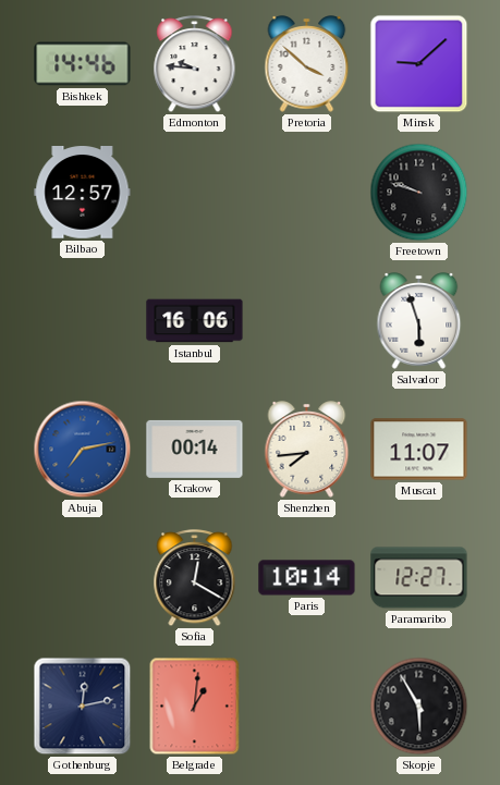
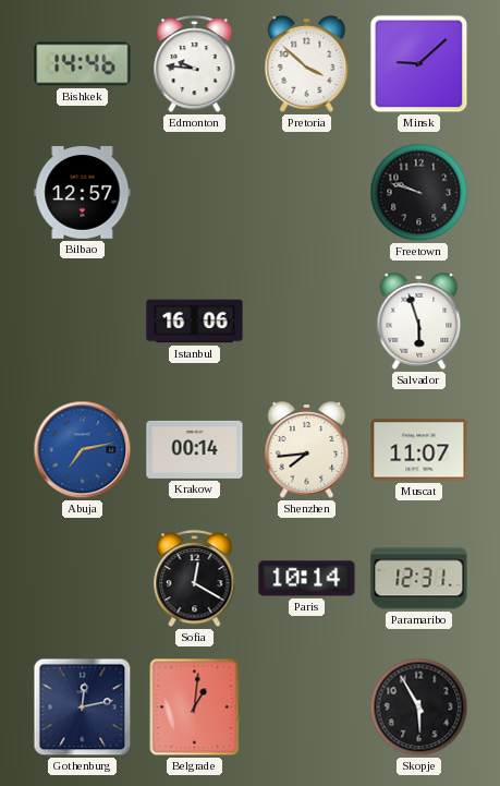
Paramaribo: 12:27 -> 12:31
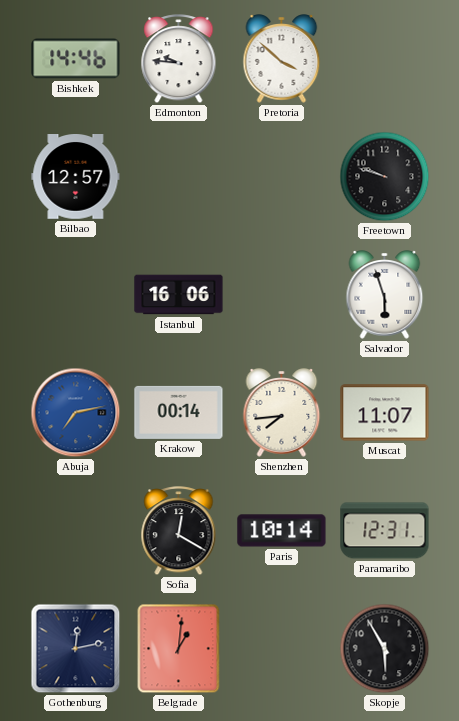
Minsk: 9:08 -> none
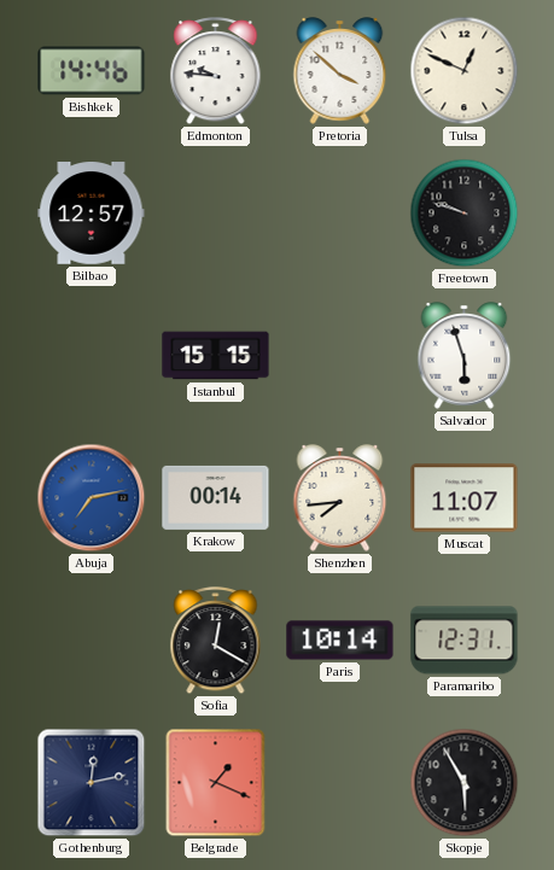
Tulsa: none -> 12:49
Istanbul: 16:06 -> 15:15
Belgrade: 1:01 -> 1:19
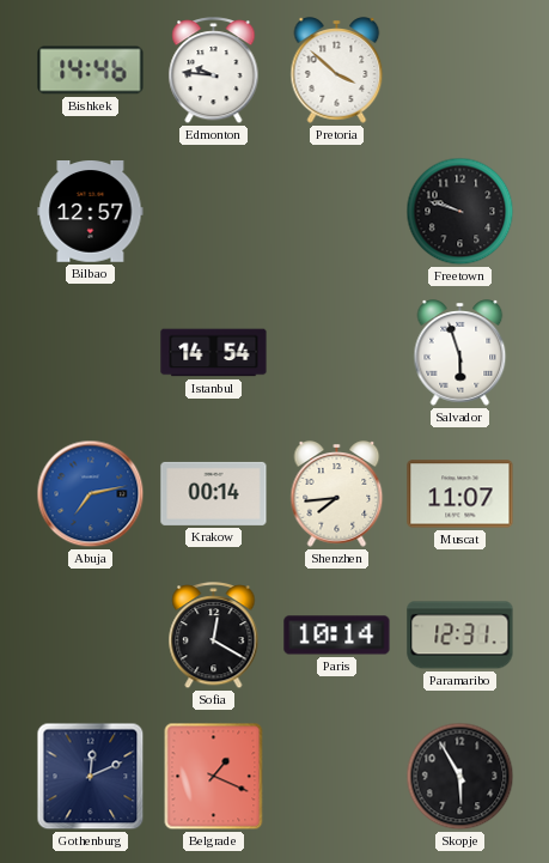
Tulsa: 12:49 -> none
Istanbul: 15:15 -> 14:54
Gothenburg: 12:13 -> 12:11
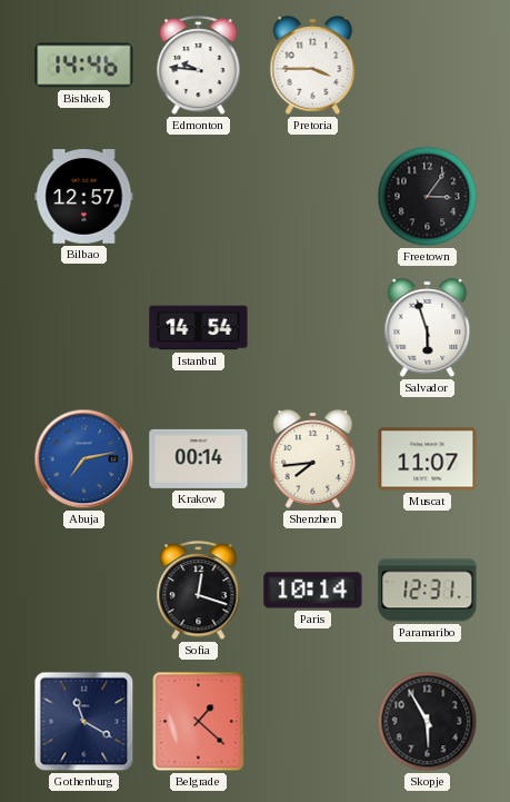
Pretoria: 3:52 -> 3:45
Freetown: 9:48 -> 3:06
Sofia: 12:20 -> 12:18
Gothenburg: 12:11 -> 11:20
Belgrade: 1:19 -> 1:22
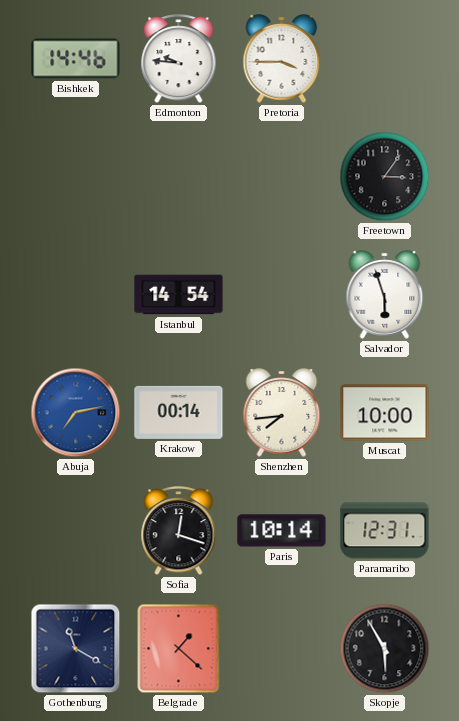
Bilbao: 12:57 -> none
Muscat: 11:07 -> 10:00
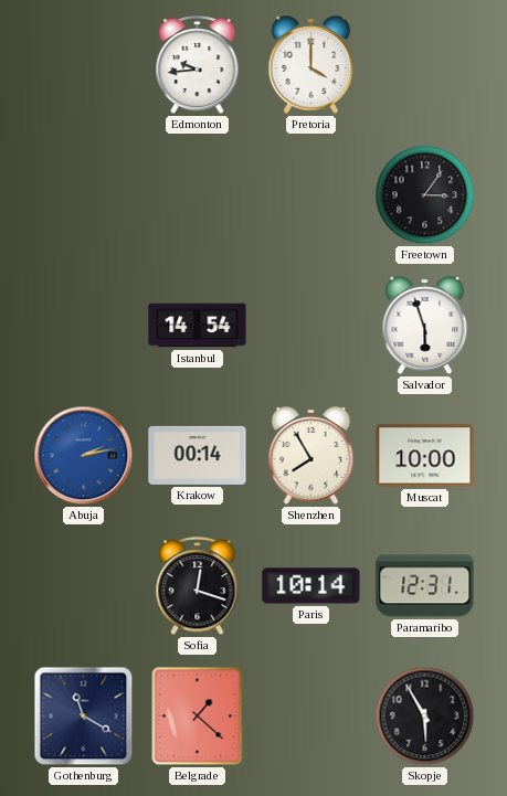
Bishkek: 14:46 -> none
Edmonton: 9:46 -> 9:44
Pretoria: 3:45 -> 4:00
Abuja: 7:13 -> 2:13
Shenzhen: 7:44 -> 7:55
